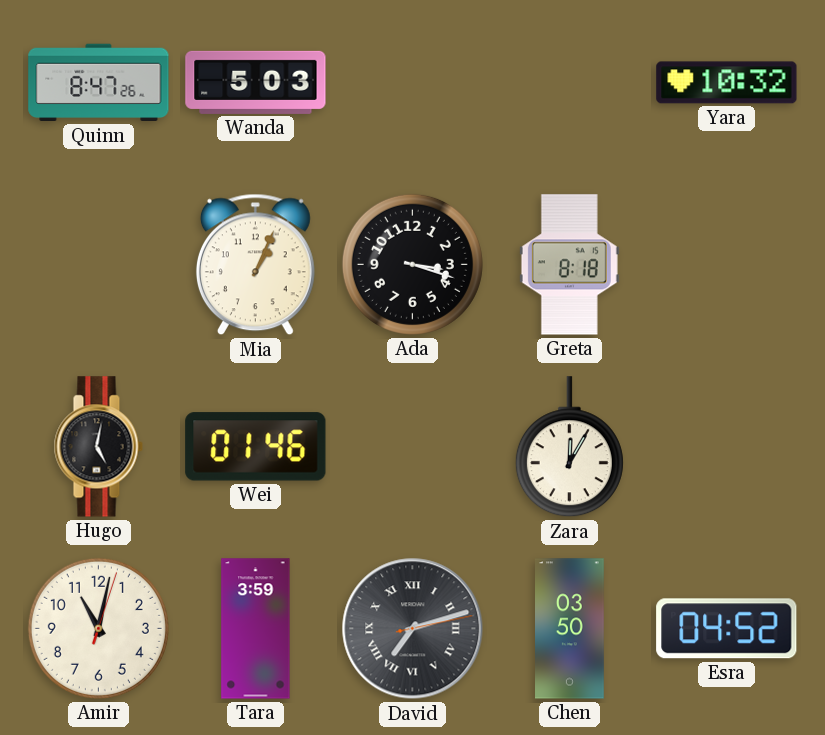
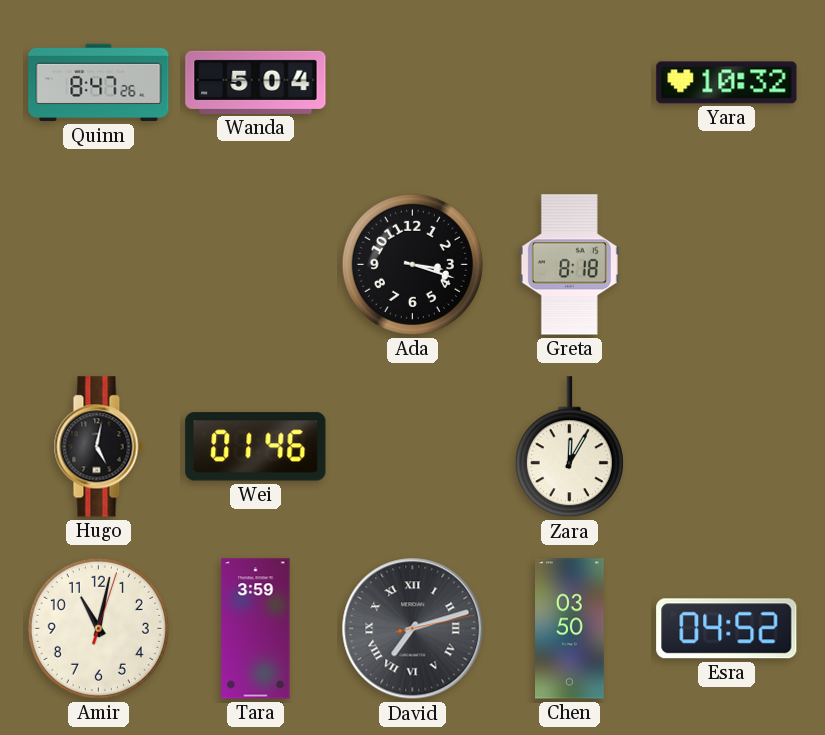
Wanda: 5:03 -> 5:04
Mia: 1:04 -> none
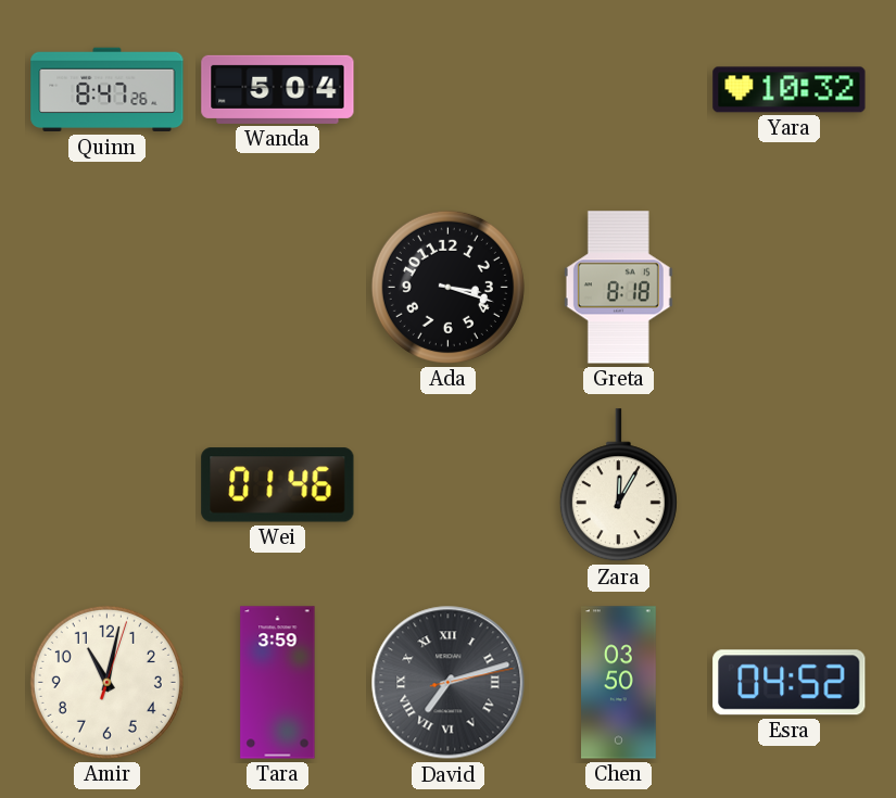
Hugo: 5:02 -> none
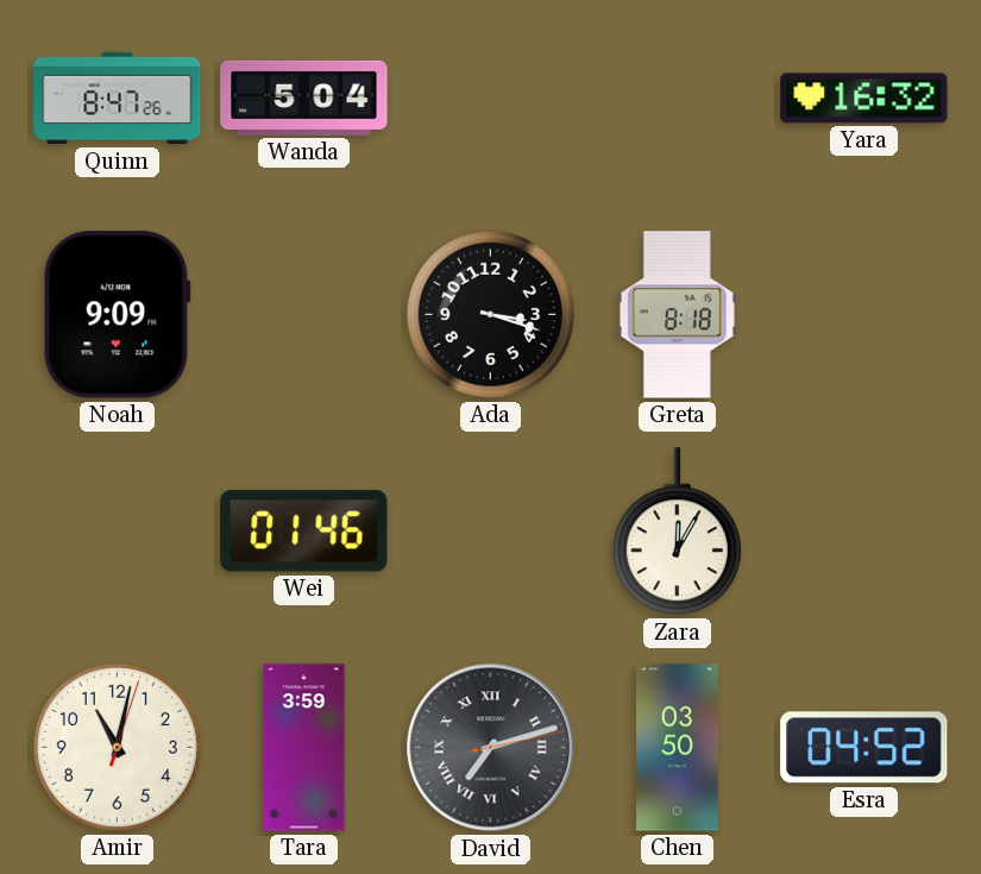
Yara: 10:32 -> 16:32
Noah: none -> 9:09
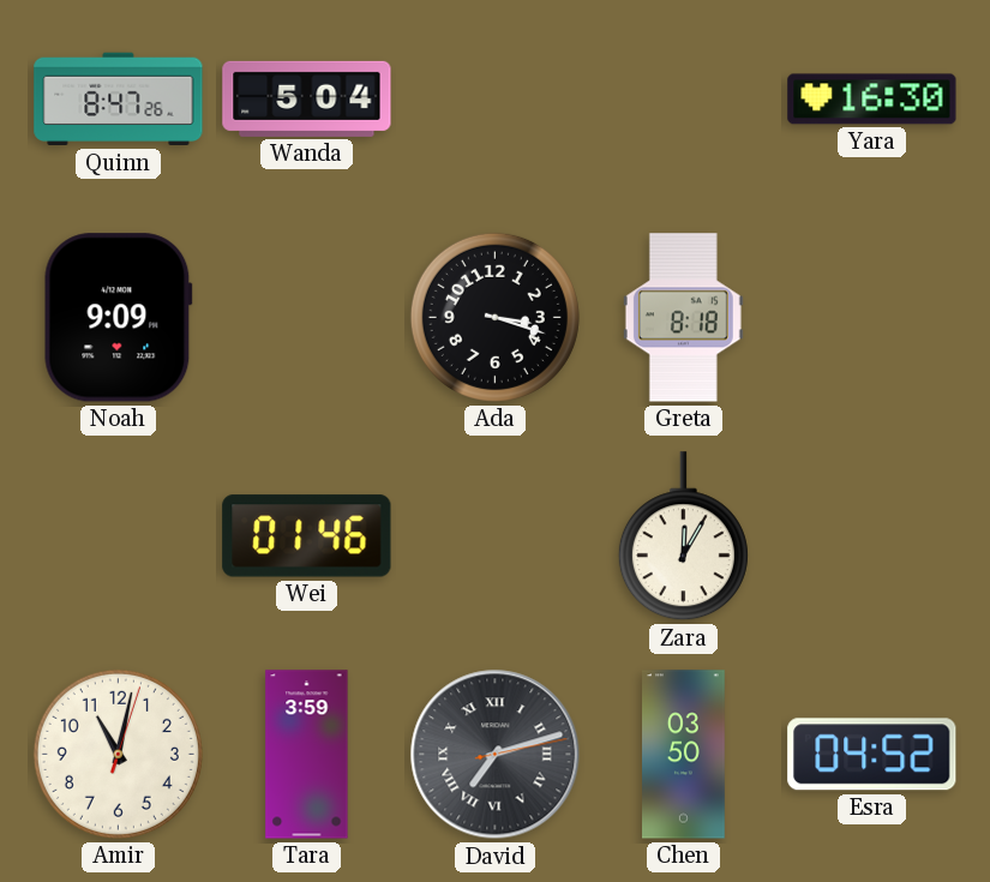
Yara: 16:32 -> 16:30
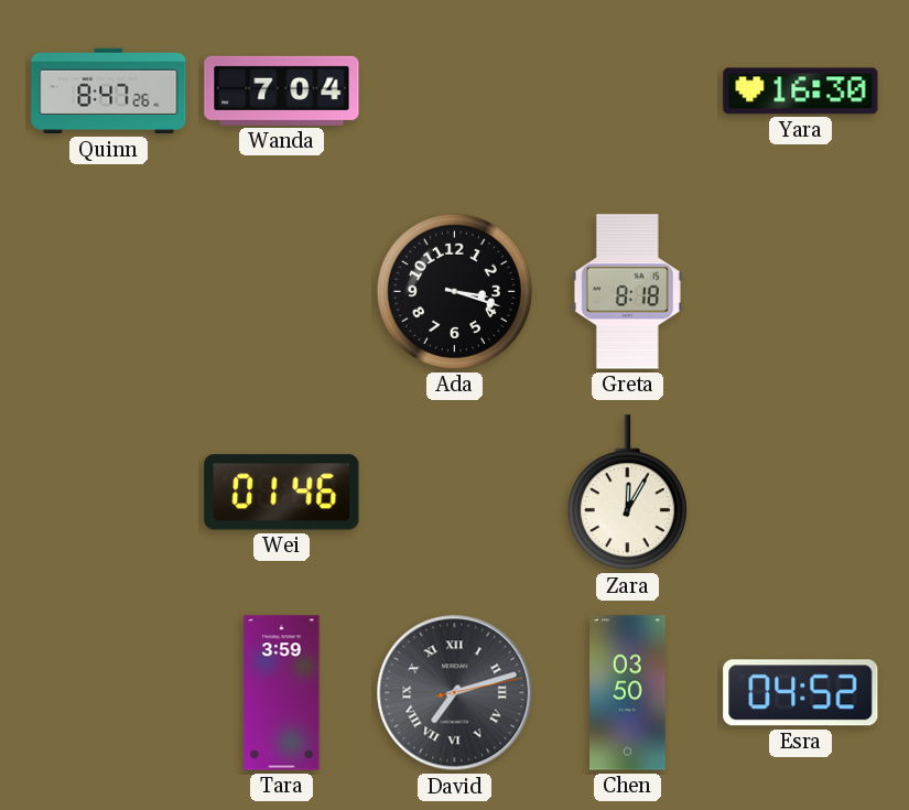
Wanda: 5:04 -> 7:04
Noah: 9:09 -> none
Amir: 11:02 -> none
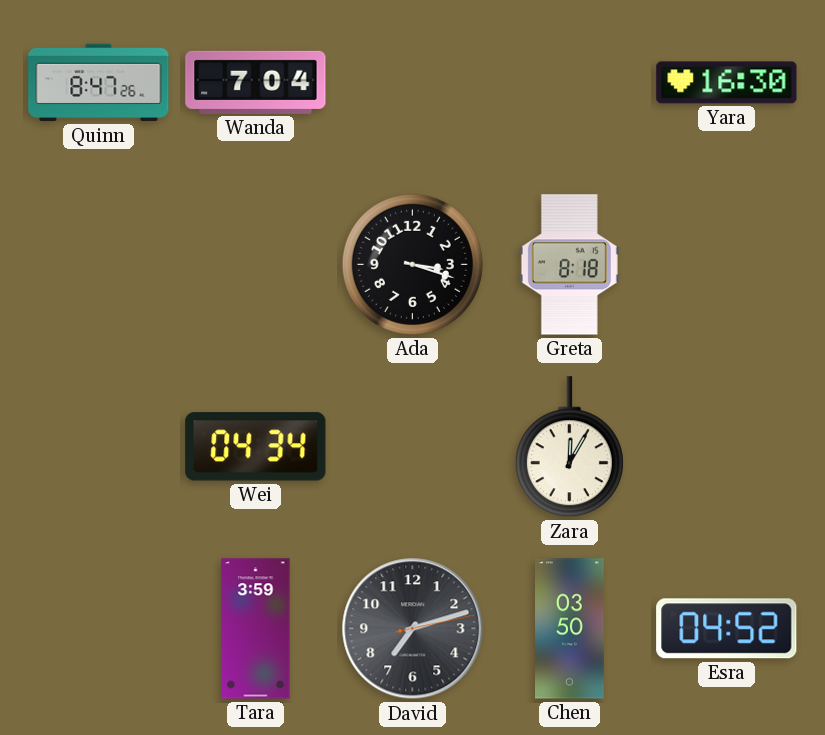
Wei: 01:46 -> 04:34
David numerals: Roman -> Arabic
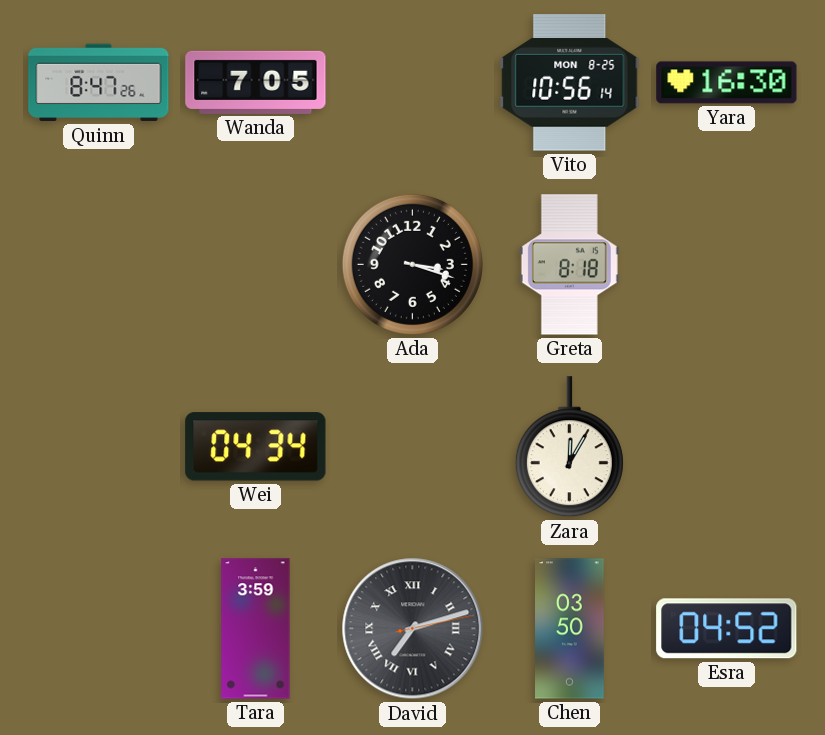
Wanda: 7:04 -> 7:05
Vito: none -> 10:56
David numerals: Arabic -> Roman
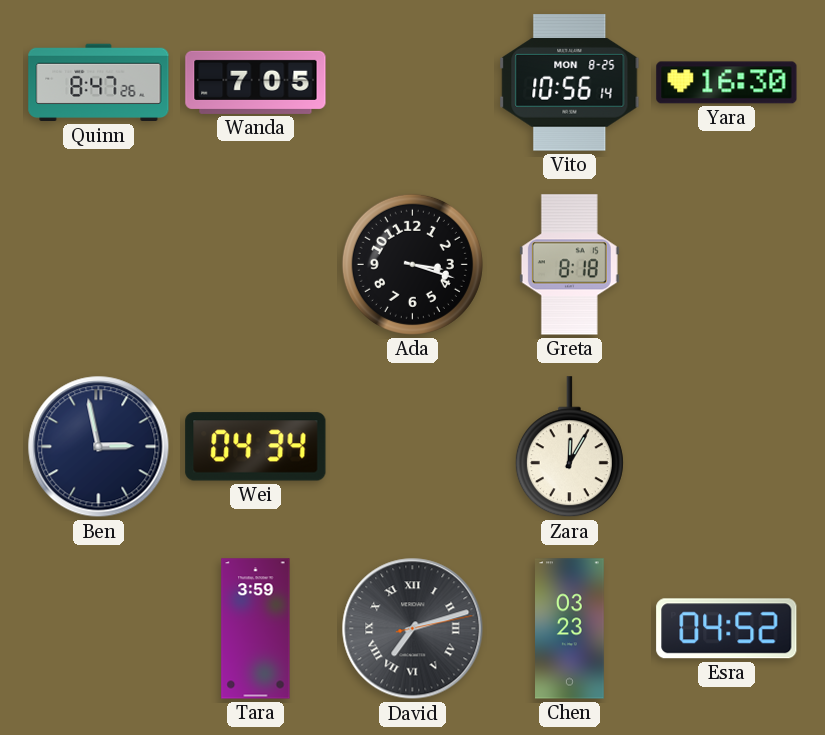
Ben: none -> 2:58
Chen: 03:50 -> 03:23
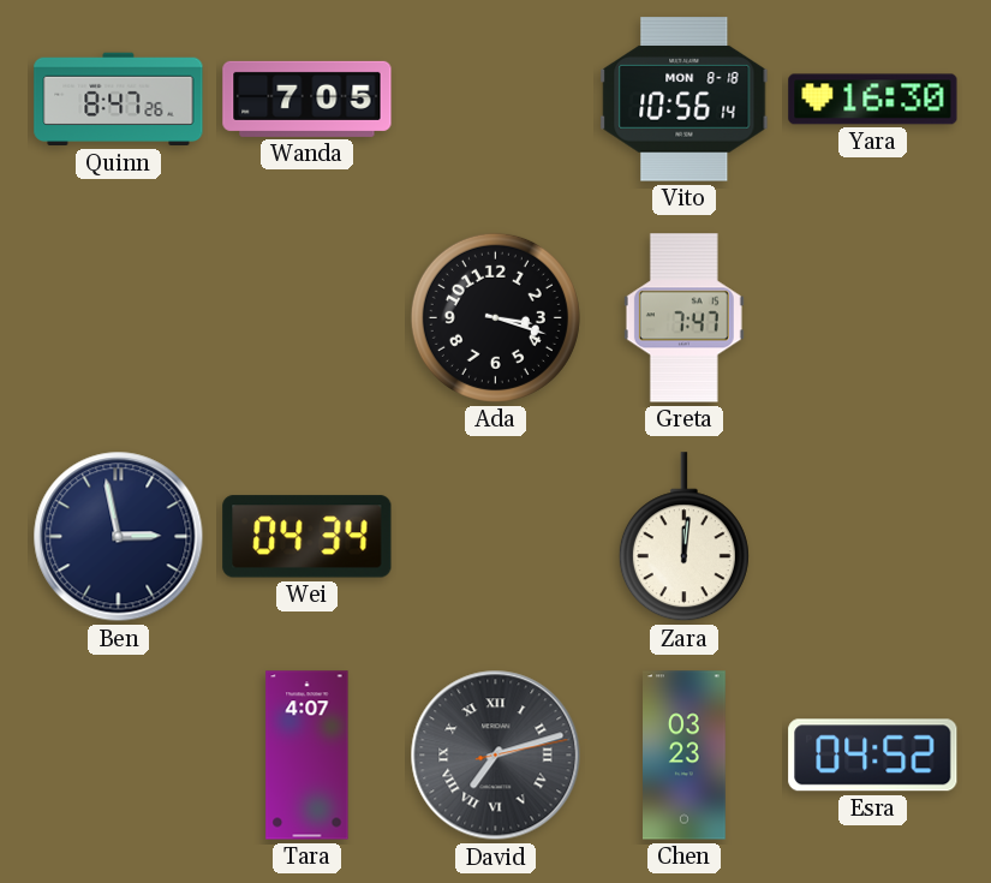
Vito date: MON 8-25 -> MON 8-18
Greta: 8:18 -> 7:47
Zara: 12:05 -> 12:01
Tara: 3:59 -> 4:07
